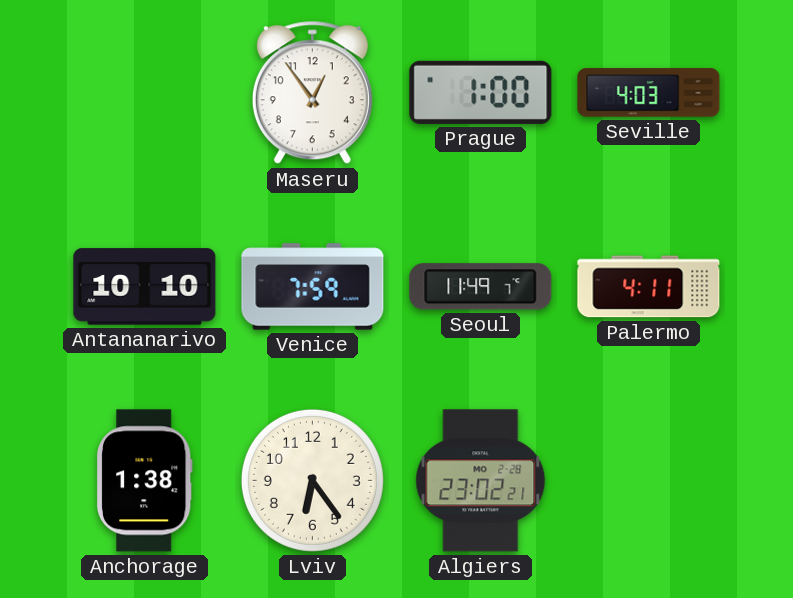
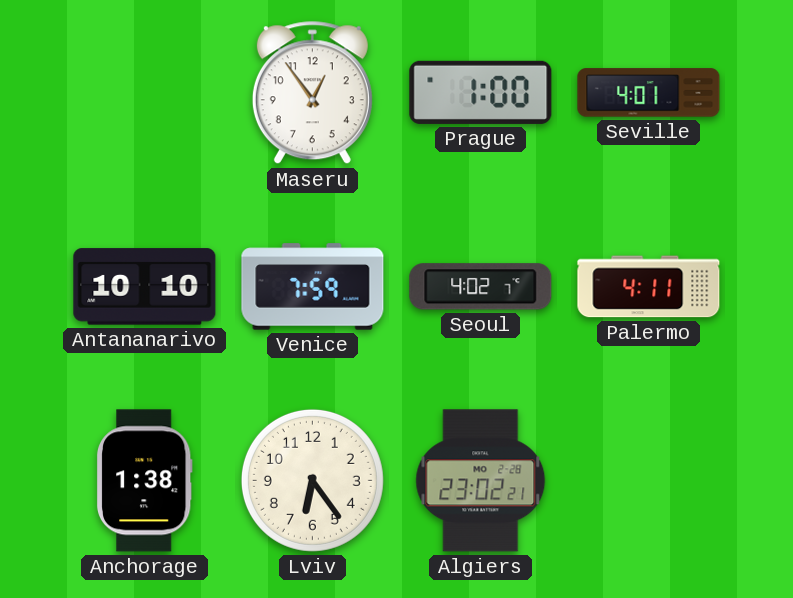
Seville: 4:03 -> 4:01
Seoul: 11:49 -> 4:02
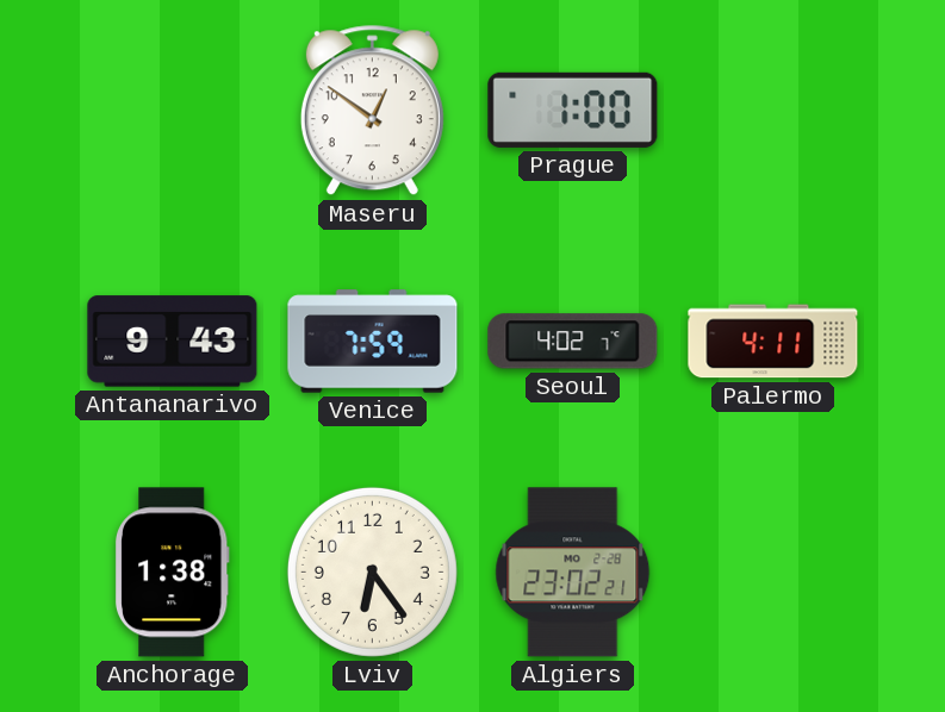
Maseru: 12:54 -> 12:51
Seville: 4:01 -> none
Antananarivo: 10:10 -> 9:43
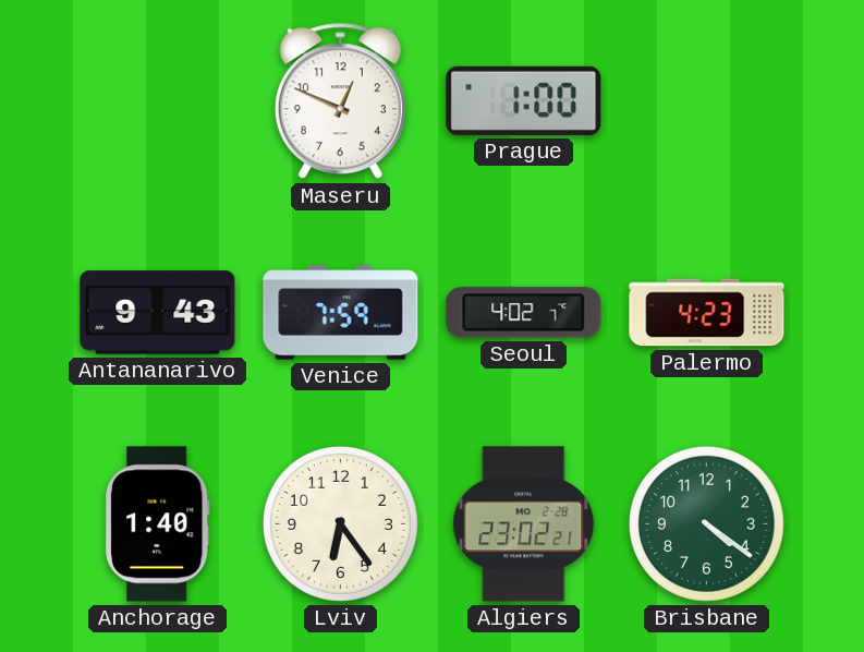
Maseru: 12:51 -> 12:49
Palermo: 4:11 -> 4:23
Anchorage: 1:38 -> 1:40
Brisbane: none -> 4:21
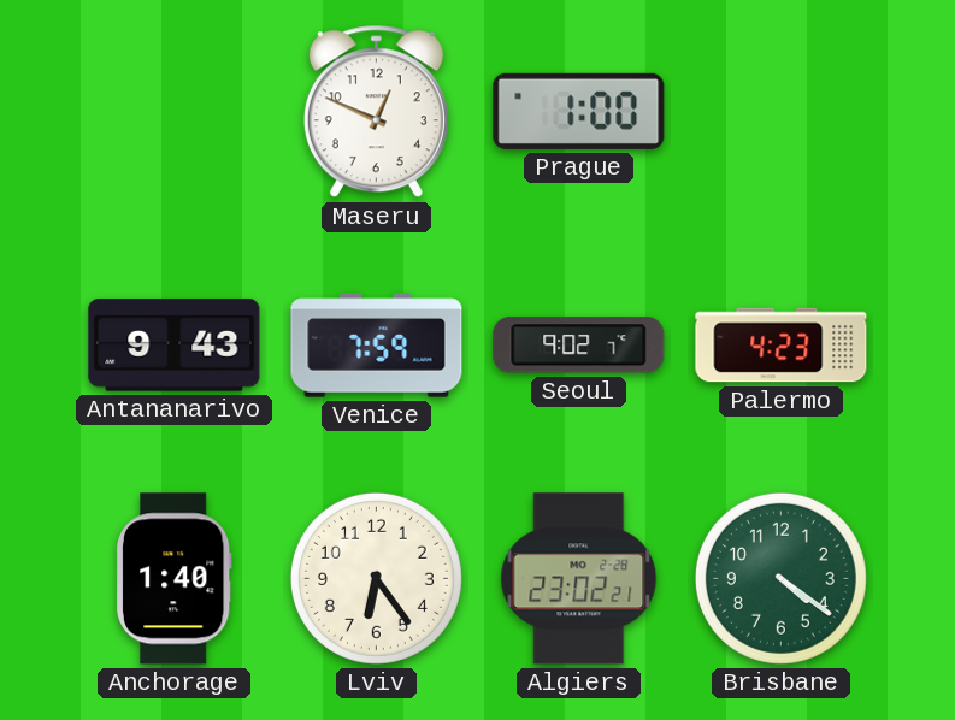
Seoul: 4:02 -> 9:02
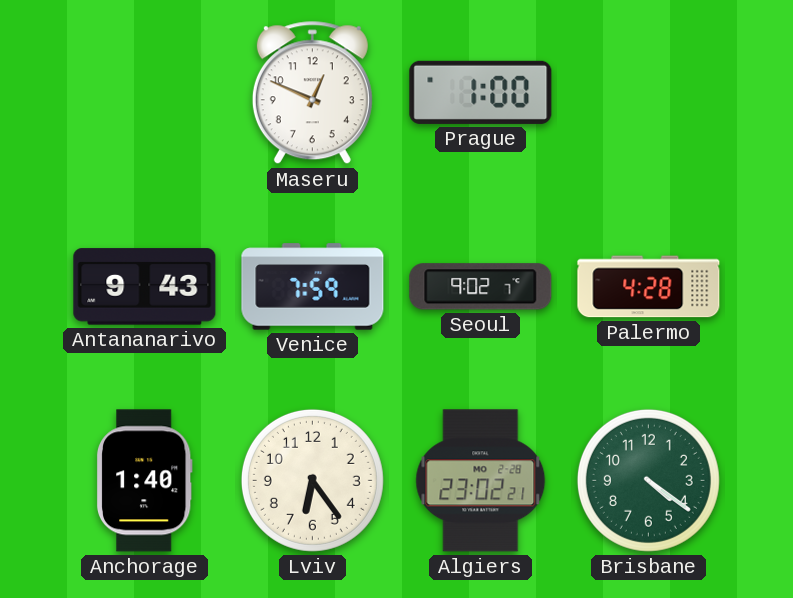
Palermo: 4:23 -> 4:28
